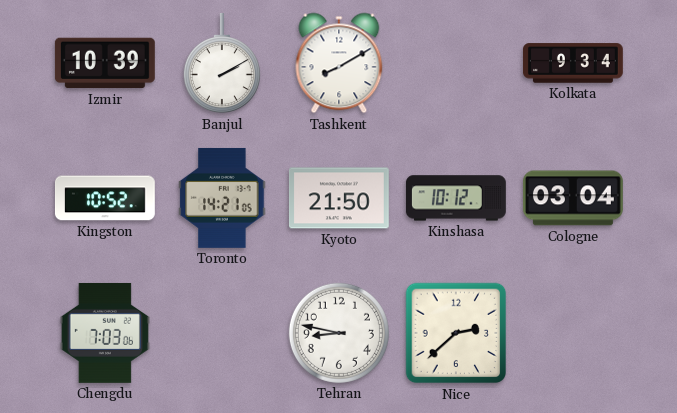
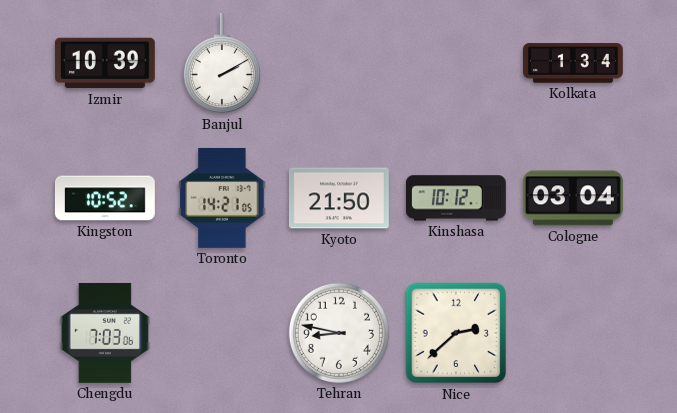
Tashkent: 8:10 -> none
Kolkata: 9:34 -> 1:34
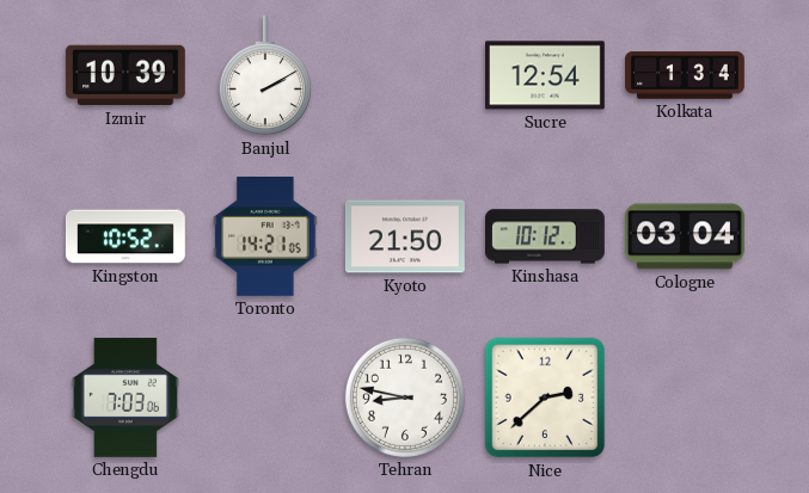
Sucre: none -> 12:54
